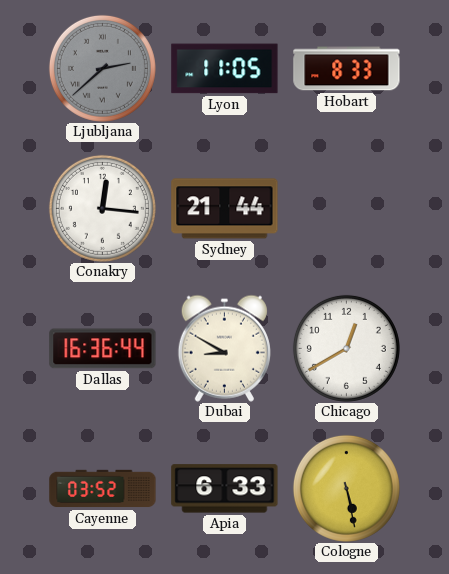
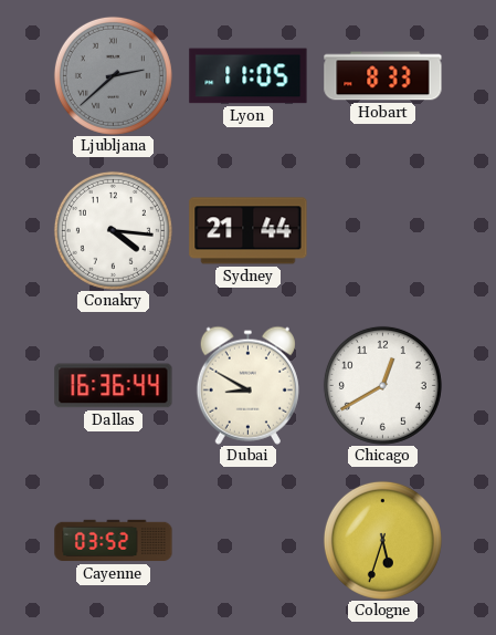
Conakry: 12:16 -> 4:16
Apia: 6:33 -> none
Cologne: 5:28 -> 5:33
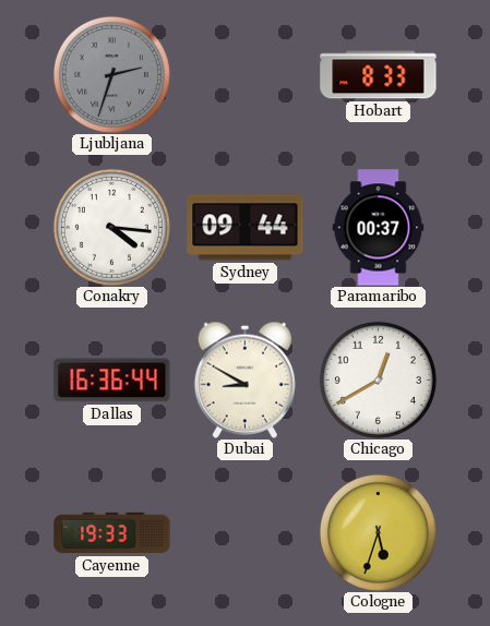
Ljubljana: 2:38 -> 2:33
Lyon: 11:05 -> none
Sydney: 21:44 -> 09:44
Paramaribo: none -> 00:37
Cayenne: 03:52 -> 19:33
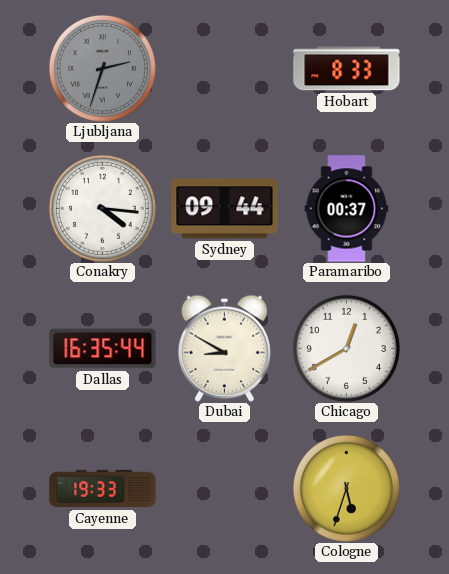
Dallas: 16:36 -> 16:35
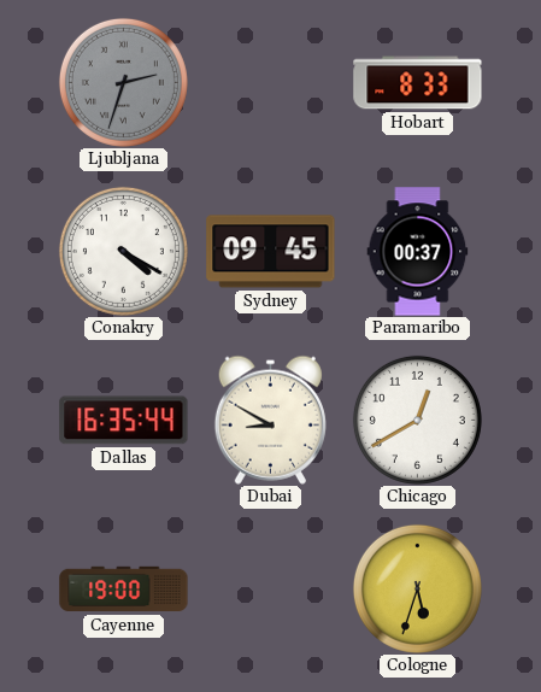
Conakry: 4:16 -> 4:20
Sydney: 09:44 -> 09:45
Cayenne: 19:33 -> 19:00
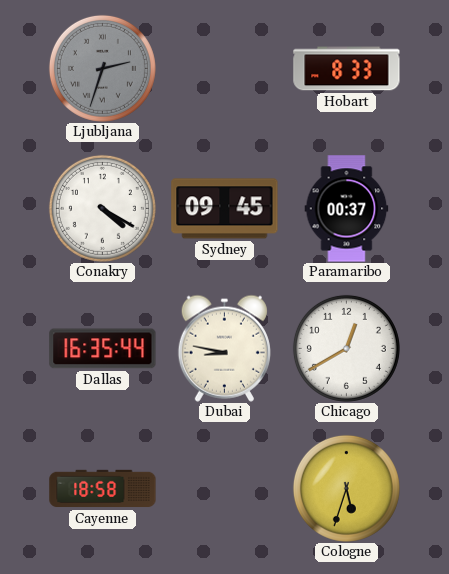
Dubai: 8:50 -> 8:47
Cayenne: 19:00 -> 18:58
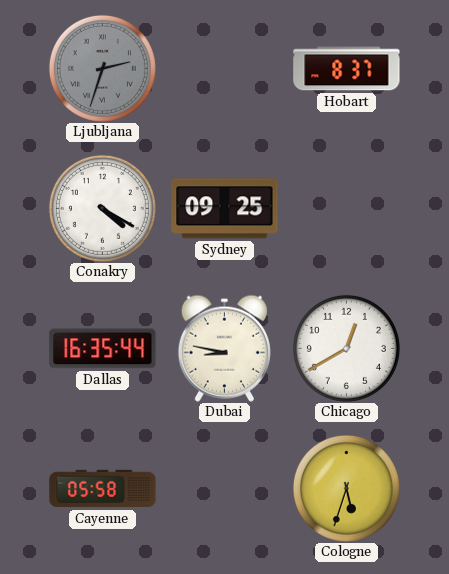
Hobart: 8:33 -> 8:37
Sydney: 09:45 -> 09:25
Paramaribo: 00:37 -> none
Cayenne: 18:58 -> 05:58
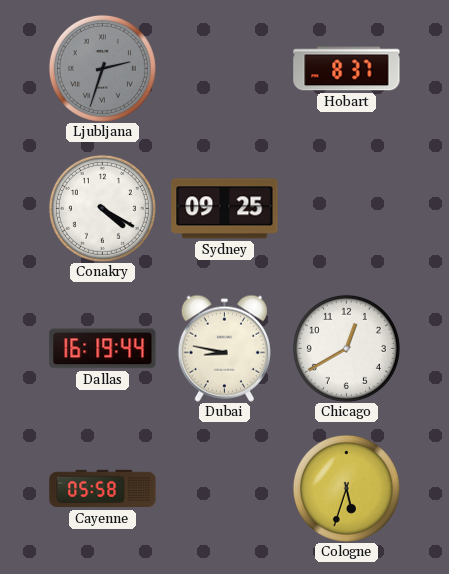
Dallas: 16:35 -> 16:19
